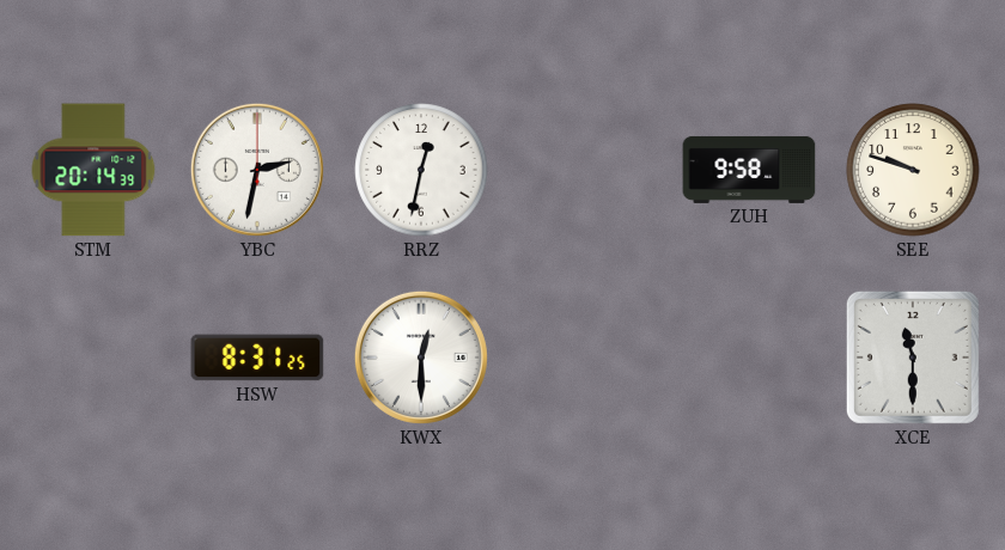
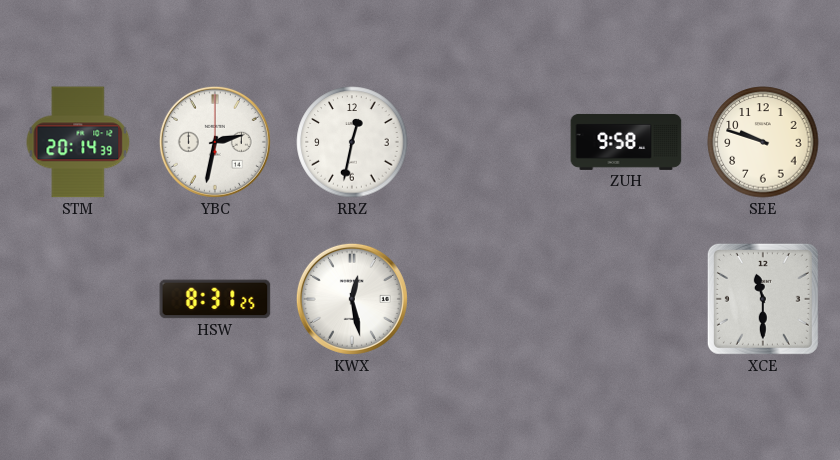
KWX: 12:30 -> 12:28
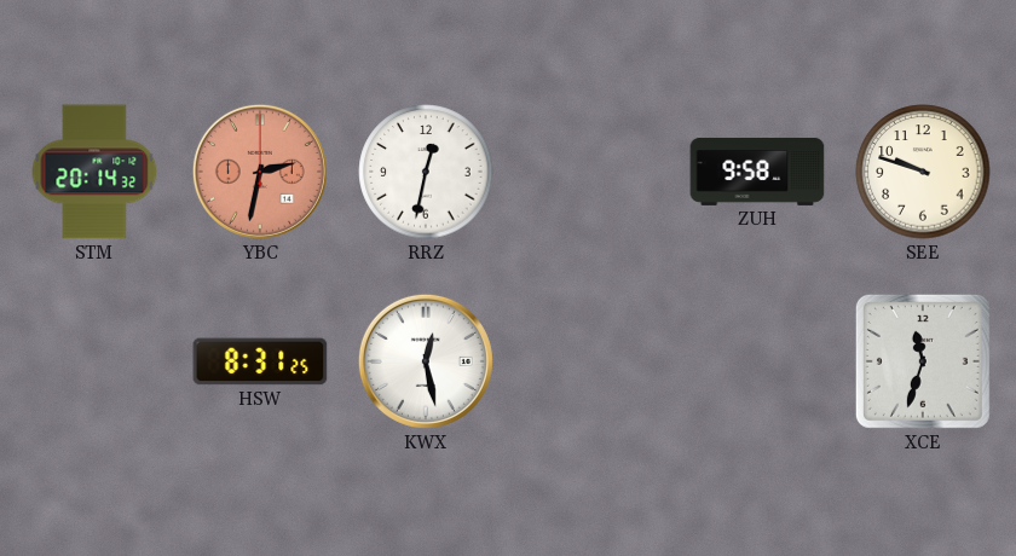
STM: 20:14:39 -> 20:14:32
YBC dial: white -> salmon
XCE: 11:30 -> 11:33
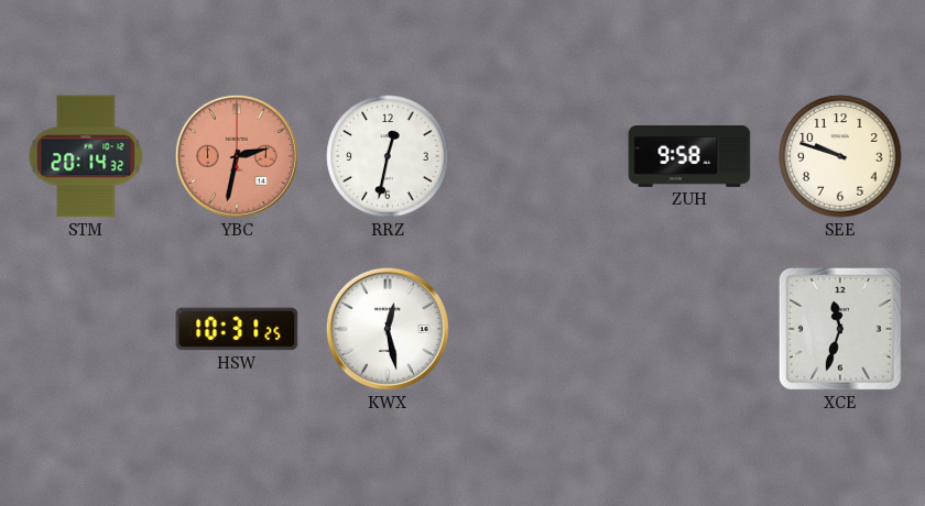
HSW: 8:31 -> 10:31
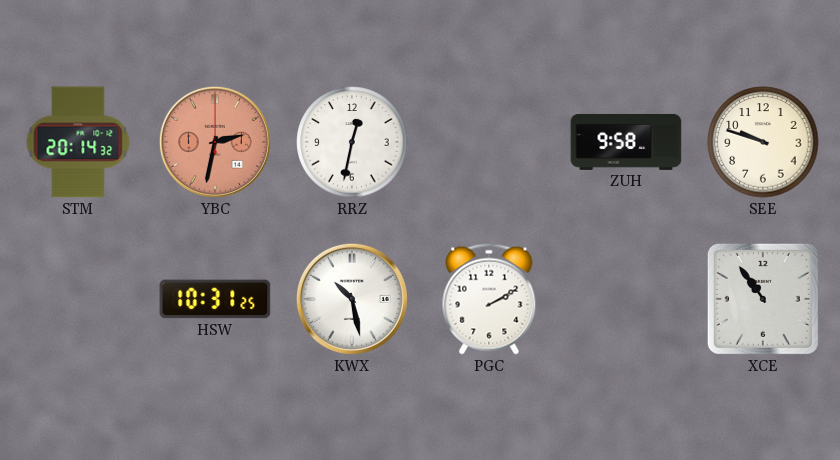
KWX: 12:28 -> 10:28
PGC: none -> 2:10
XCE: 11:33 -> 10:54
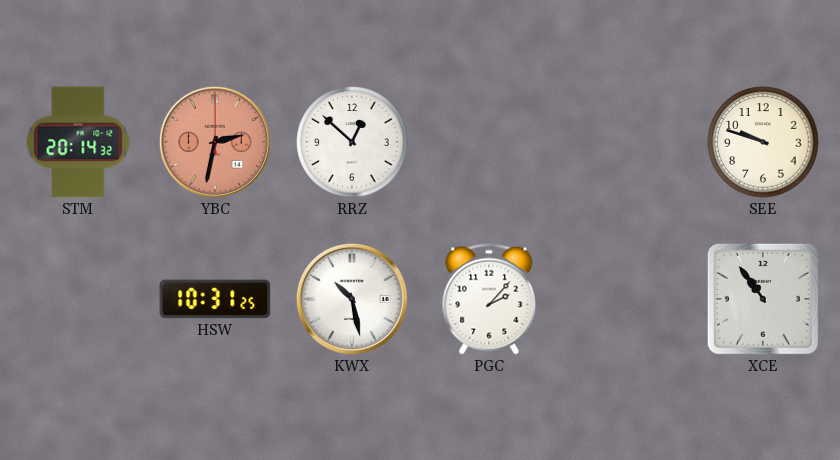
RRZ: 12:32 -> 12:52
ZUH: 9:58 -> none
PGC: 2:10 -> 2:07
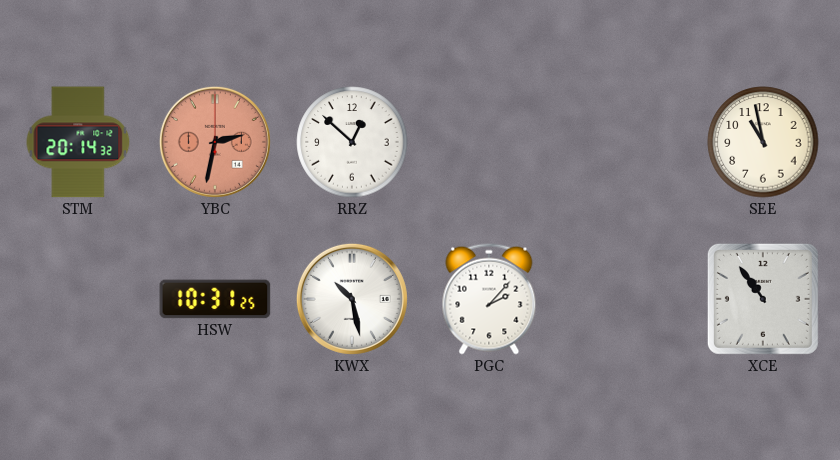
SEE: 9:48 -> 10:58
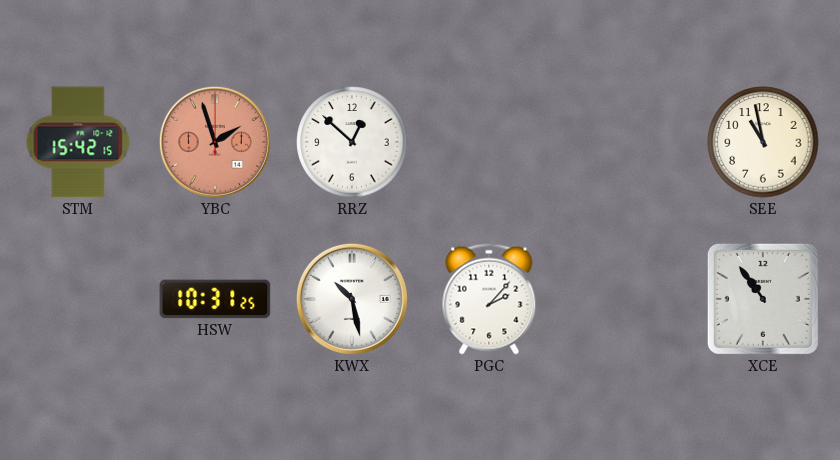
STM: 20:14 -> 15:42
YBC: 2:32 -> 1:57
